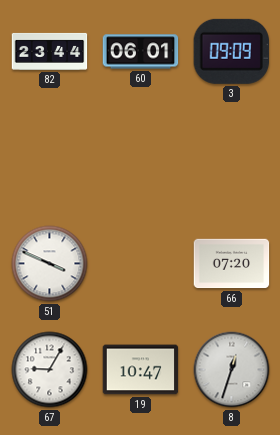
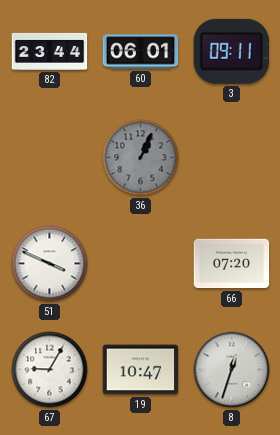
3: 09:09 -> 09:11
36: none -> 1:04
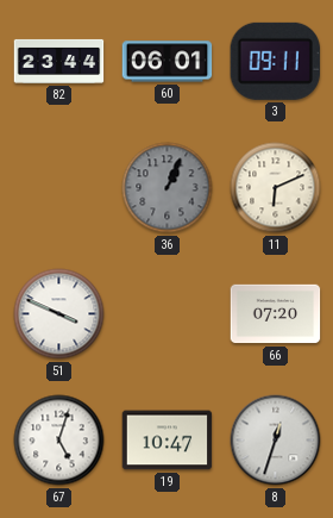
11: none -> 6:11
67: 9:05 -> 5:03
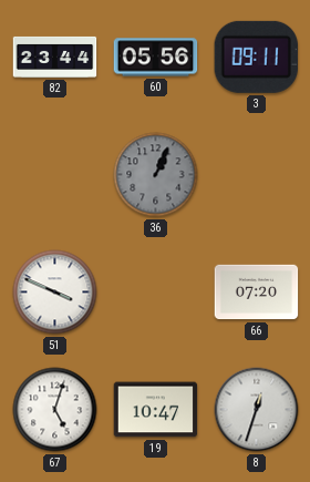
60: 06:01 -> 05:56
11: 6:11 -> none
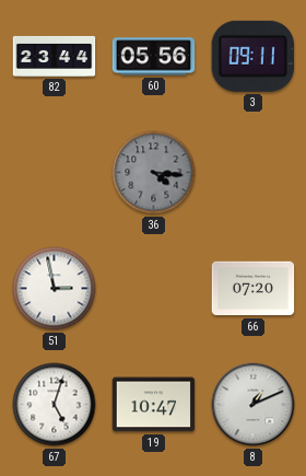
36: 1:04 -> 4:16
51: 3:49 -> 2:58
8: 12:33 -> 1:11
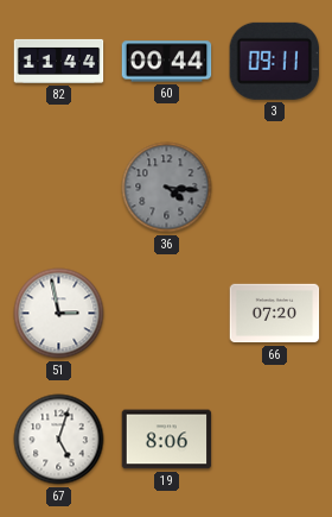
82: 23:44 -> 11:44
60: 05:56 -> 00:44
19: 10:47 -> 8:06
8: 1:11 -> none
